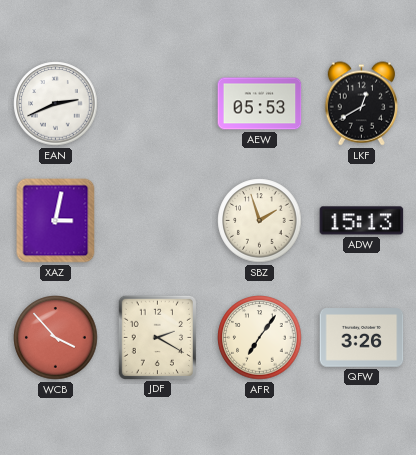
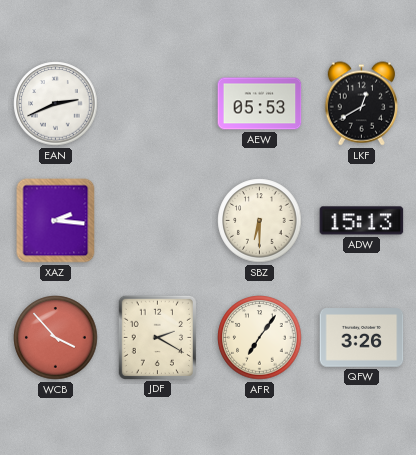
XAZ: 3:02 -> 2:16
SBZ: 1:57 -> 6:30
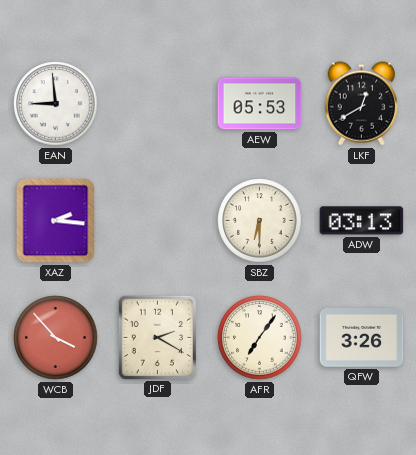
EAN: 2:41 -> 8:59
ADW: 15:13 -> 03:13
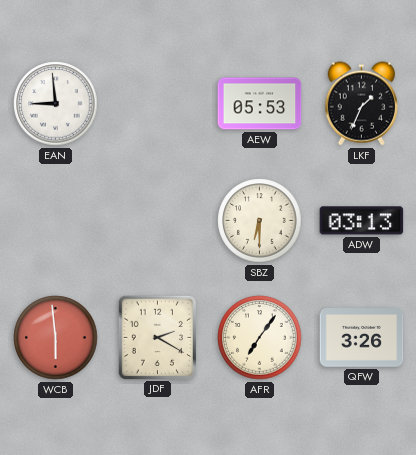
LKF: 12:40 -> 1:34
XAZ: 2:16 -> none
WCB: 3:53 -> 5:59
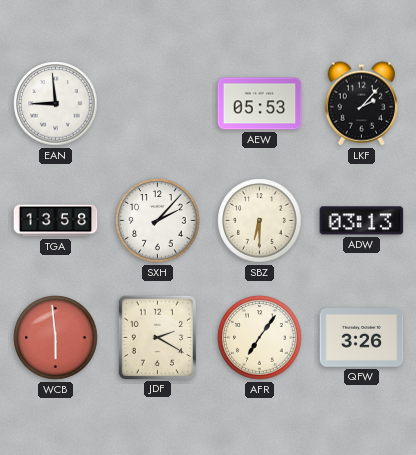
LKF: 1:34 -> 2:07
TGA: none -> 13:58
SXH: none -> 2:07
